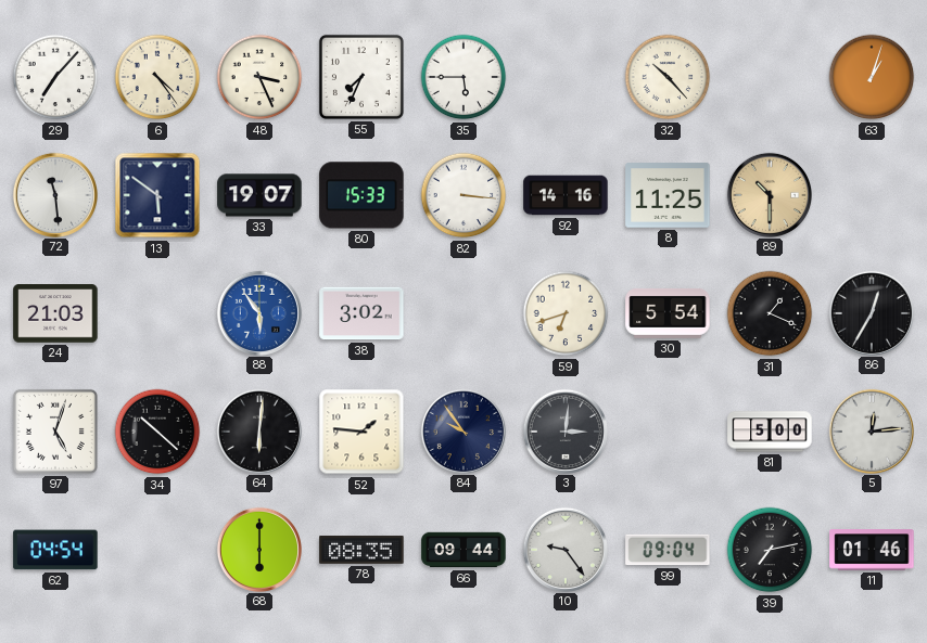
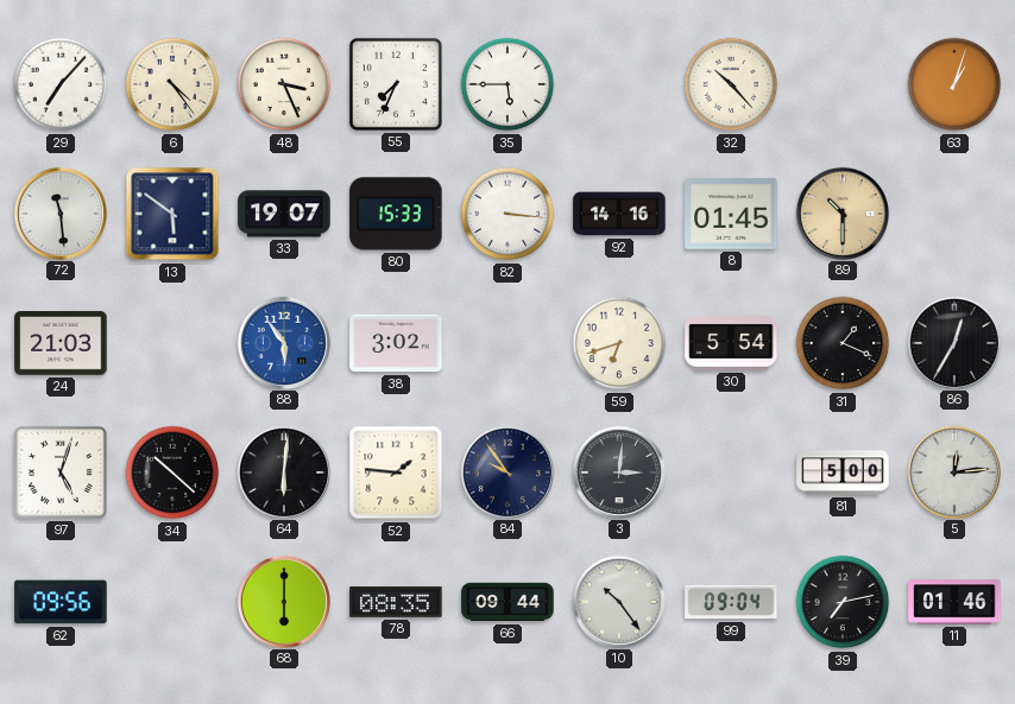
8: 11:25 -> 01:45
62: 04:54 -> 09:56
10: 9:24 -> 10:24
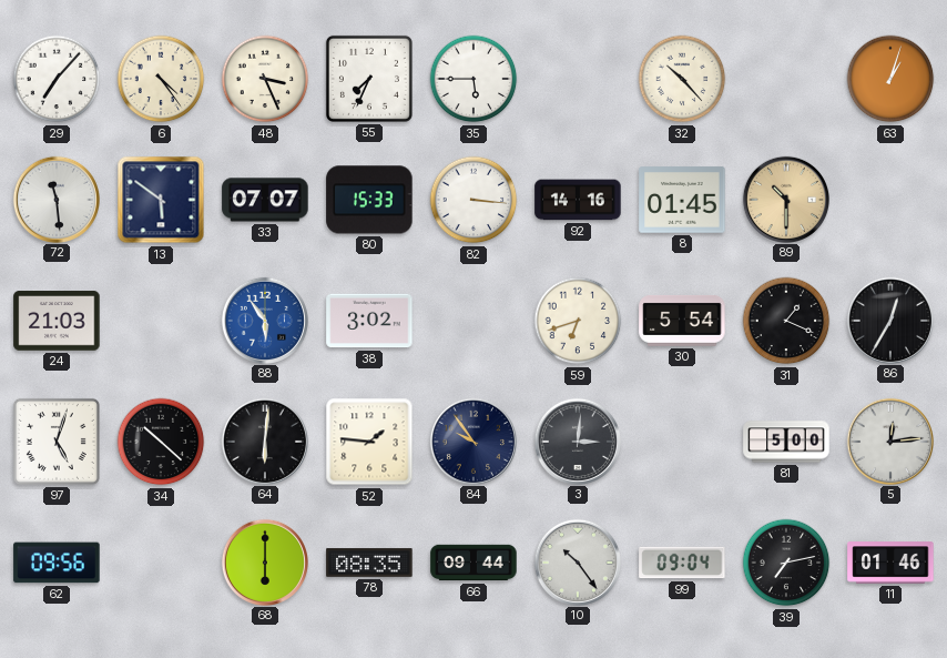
33: 19:07 -> 07:07
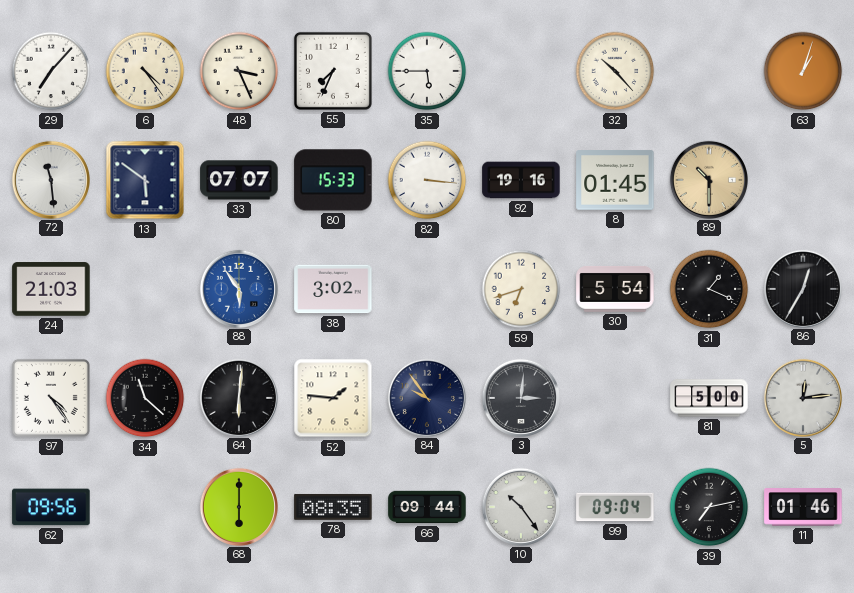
92: 14:16 -> 19:16
97: 5:03 -> 4:24
34: 10:22 -> 11:22
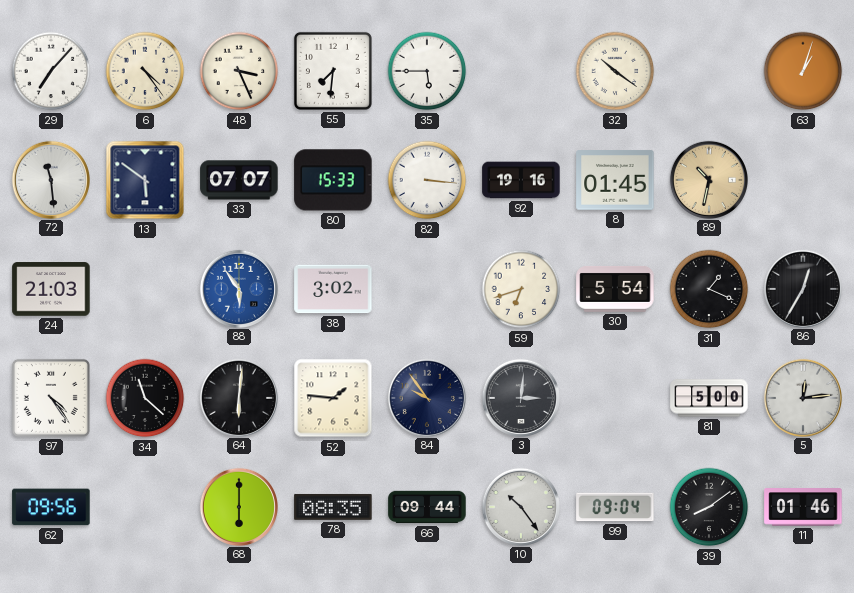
55: 7:34 -> 7:31
32: 10:23 -> 10:21
89: 10:30 -> 10:32
39: 7:13 -> 8:09
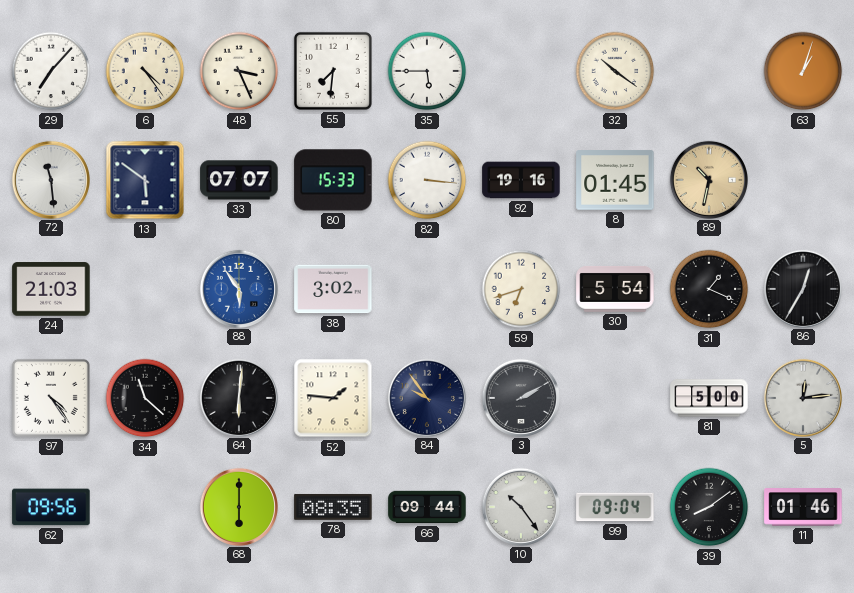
3: 3:01 -> 2:10
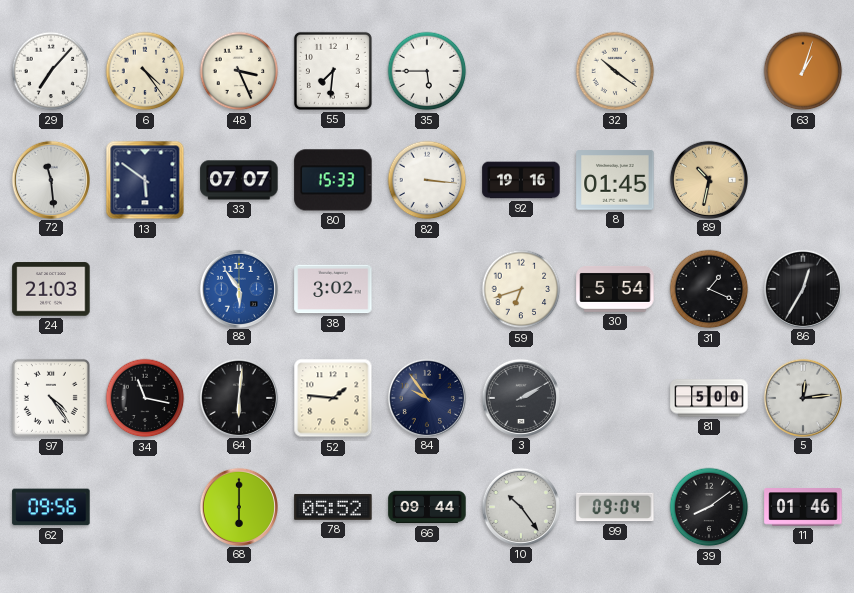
34: 11:22 -> 11:17
78: 08:35 -> 05:52
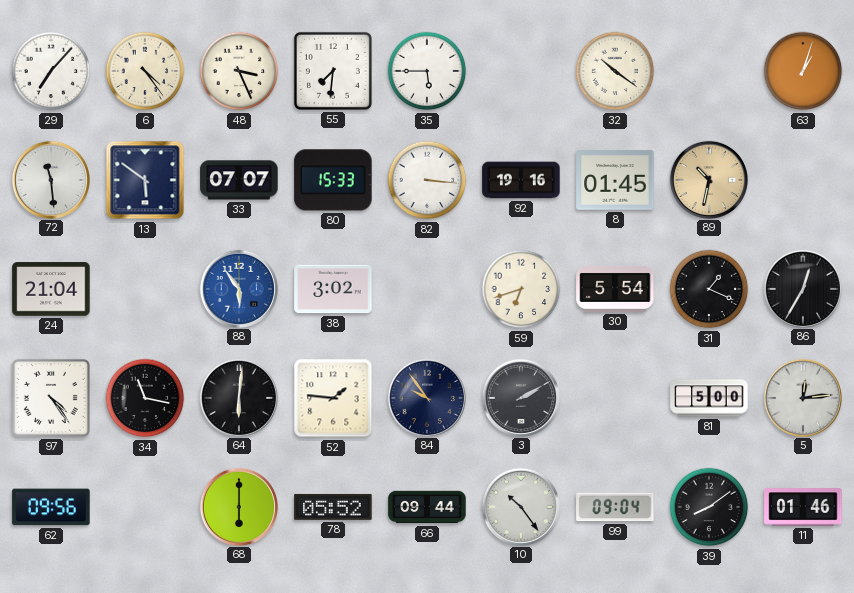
24: 21:03 -> 21:04
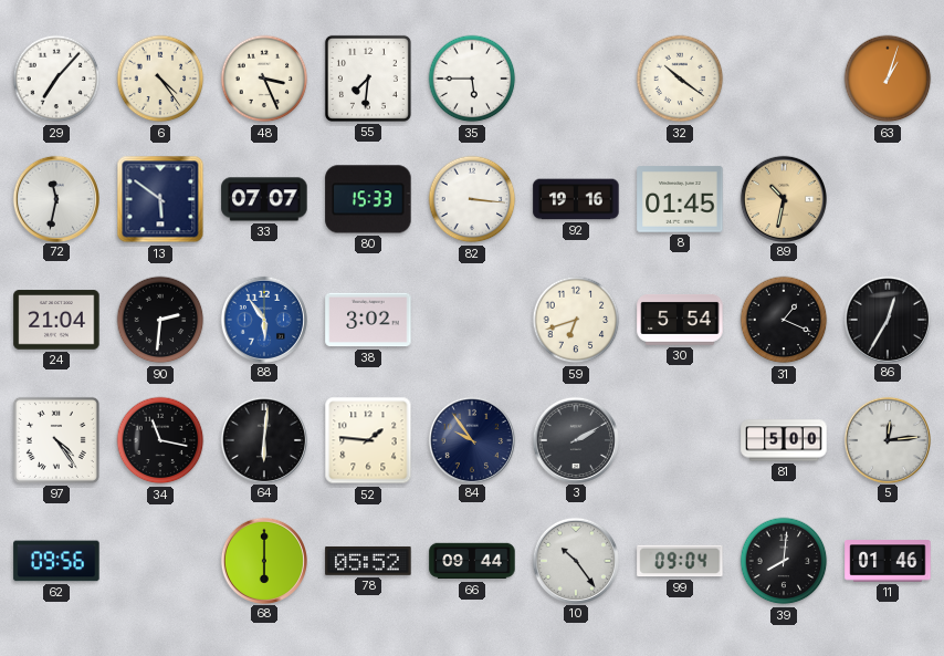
72: 11:29 -> 11:32
90: none -> 2:31
39: 8:09 -> 8:01
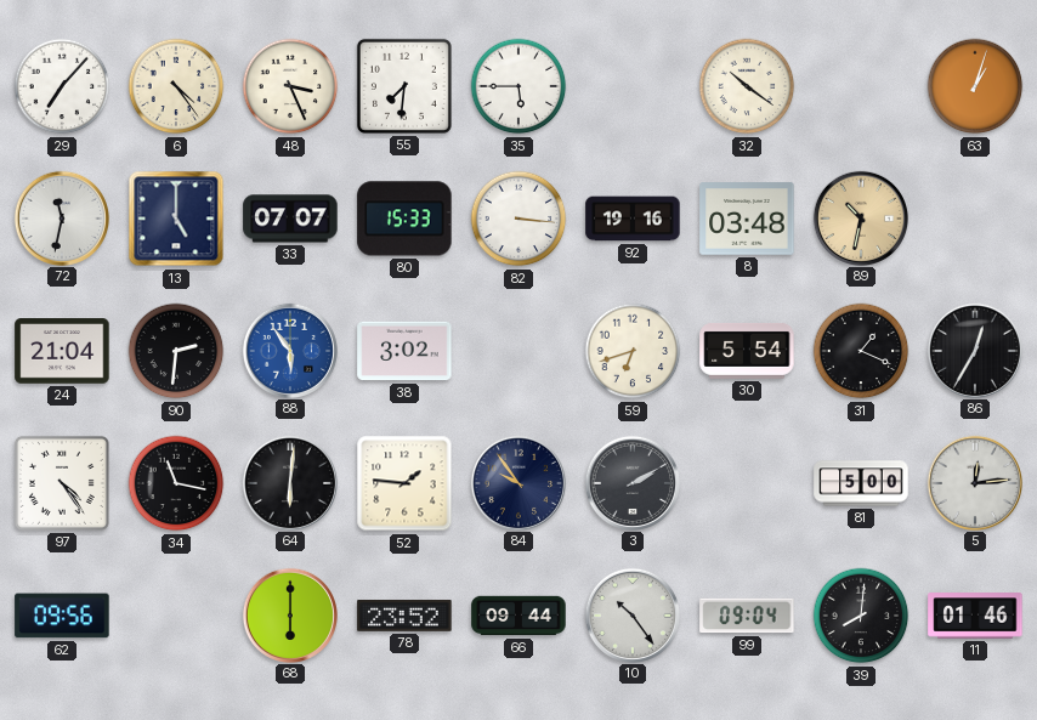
13: 5:51 -> 5:00
8: 01:45 -> 03:48
78: 05:52 -> 23:52
